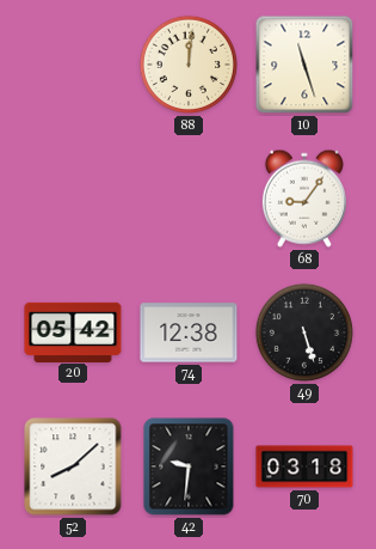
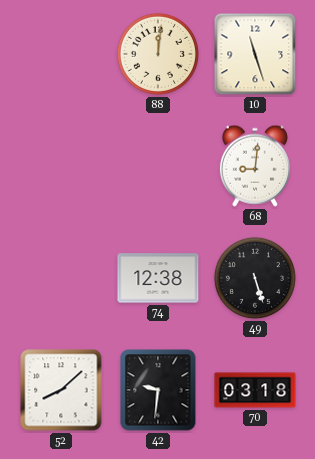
68: 9:06 -> 9:01
20: 05:42 -> none
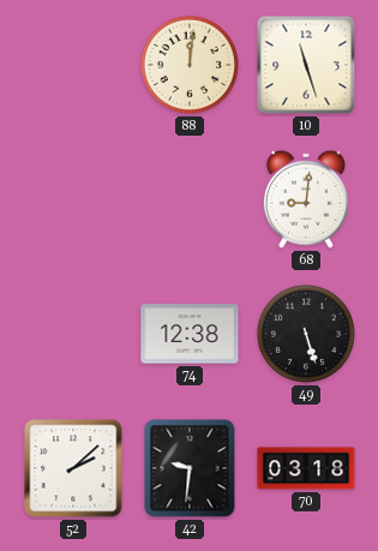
52: 8:08 -> 2:08
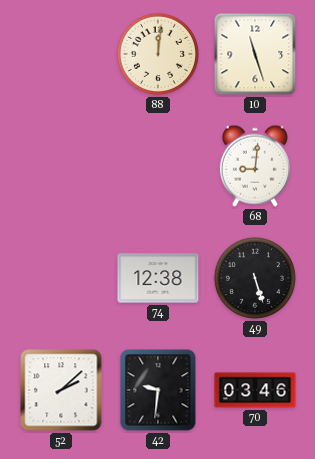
70: 03:18 -> 03:46
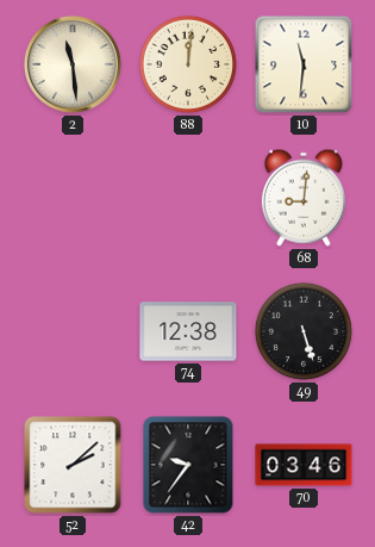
2: none -> 11:29
10: 11:27 -> 11:31
42: 9:31 -> 9:36
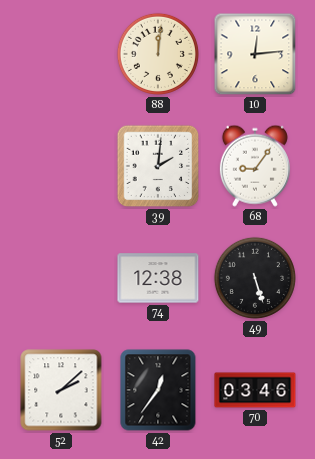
2: 11:29 -> none
10: 11:31 -> 12:14
39: none -> 2:01
68: 9:01 -> 9:06
42: 9:36 -> 12:36
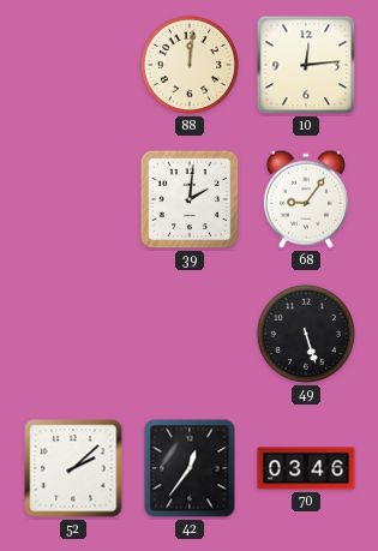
74: 12:38 -> none
